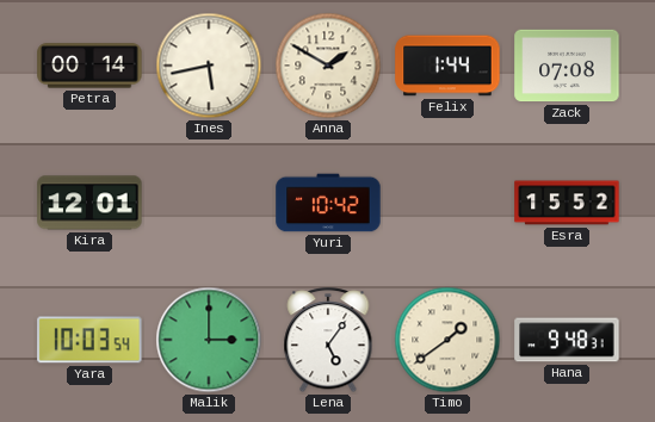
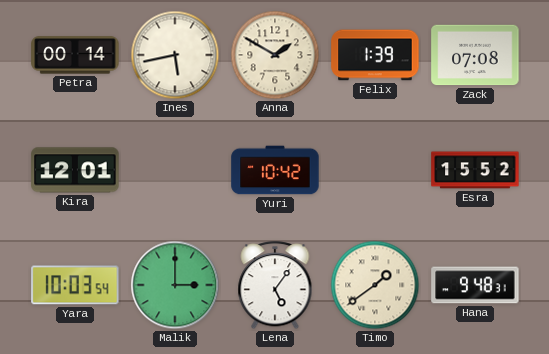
Felix: 1:44 -> 1:39
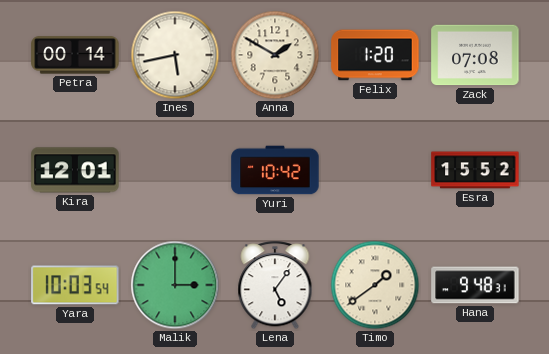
Felix: 1:39 -> 1:20
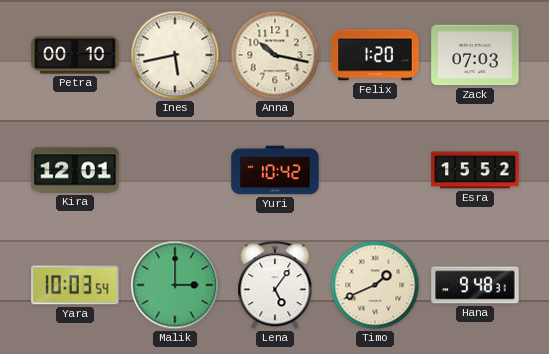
Petra: 00:14 -> 00:10
Anna: 1:50 -> 10:17
Zack: 07:08 -> 07:03
Timo: 1:39 -> 1:41
